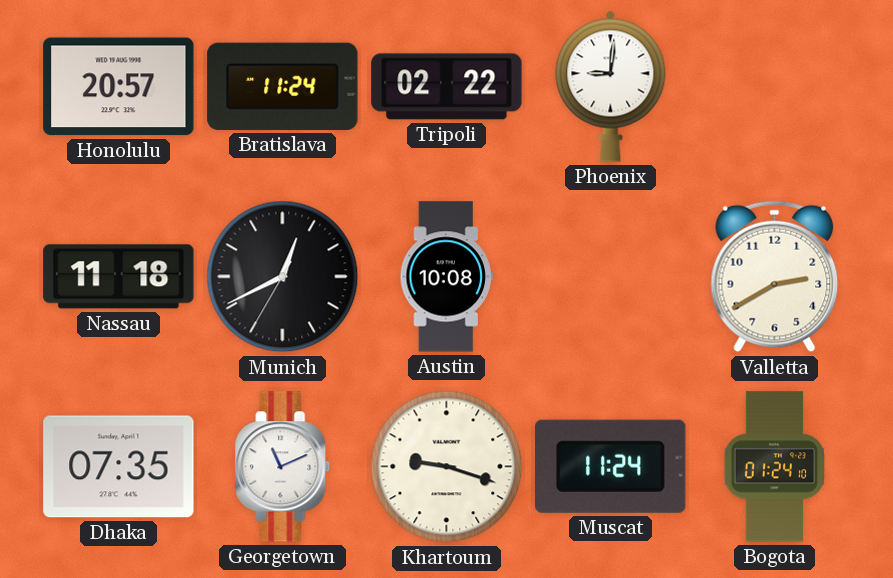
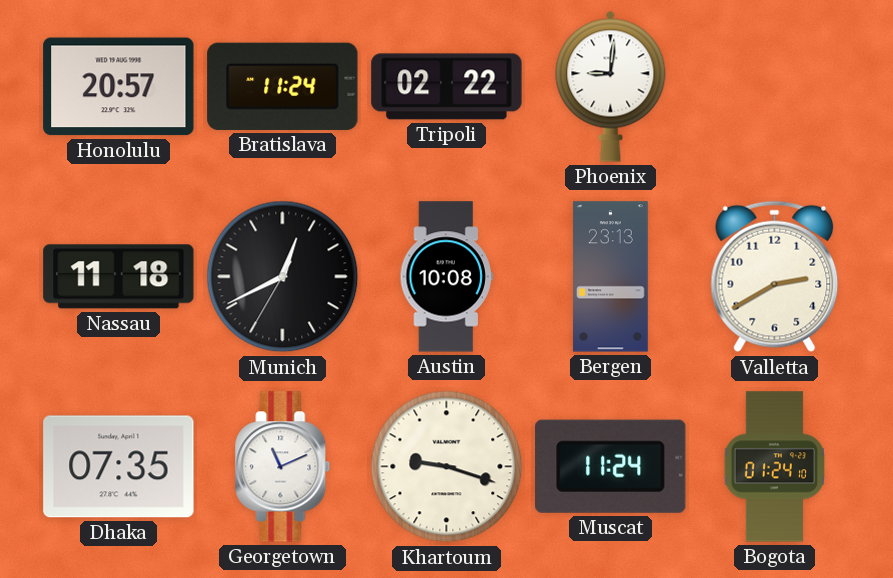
Bergen: none -> 23:13
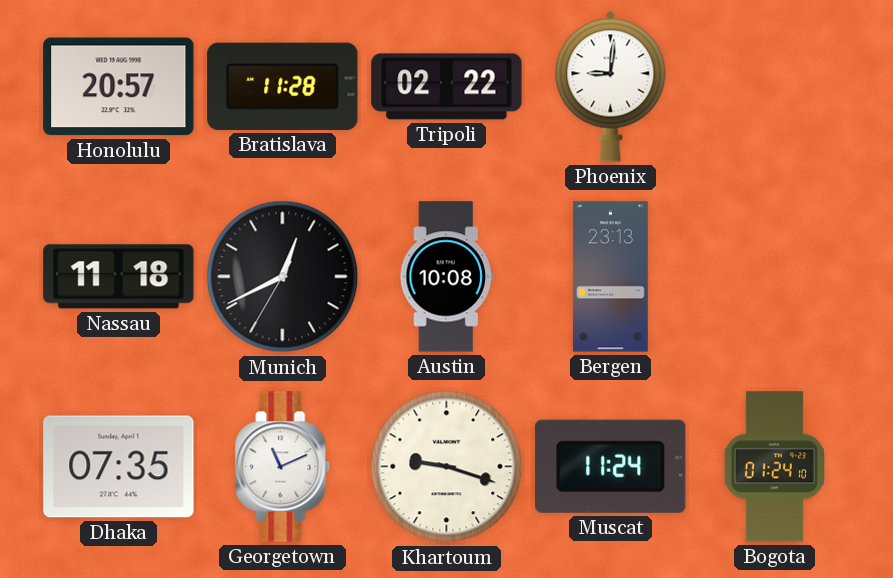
Bratislava: 11:24 -> 11:28
Valletta: 2:40 -> none
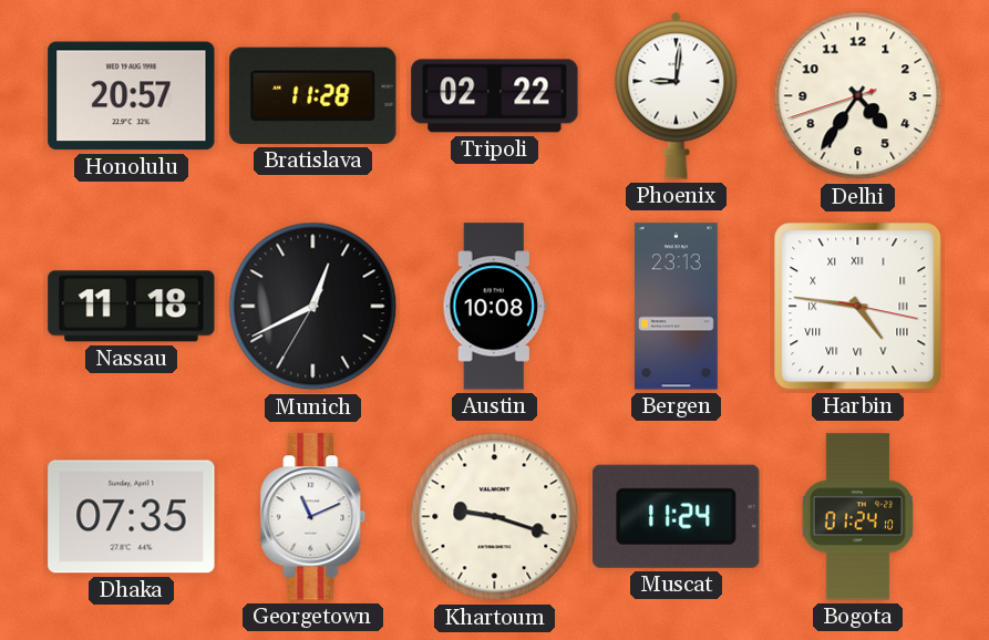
Delhi: none -> 4:35
Harbin: none -> 4:46
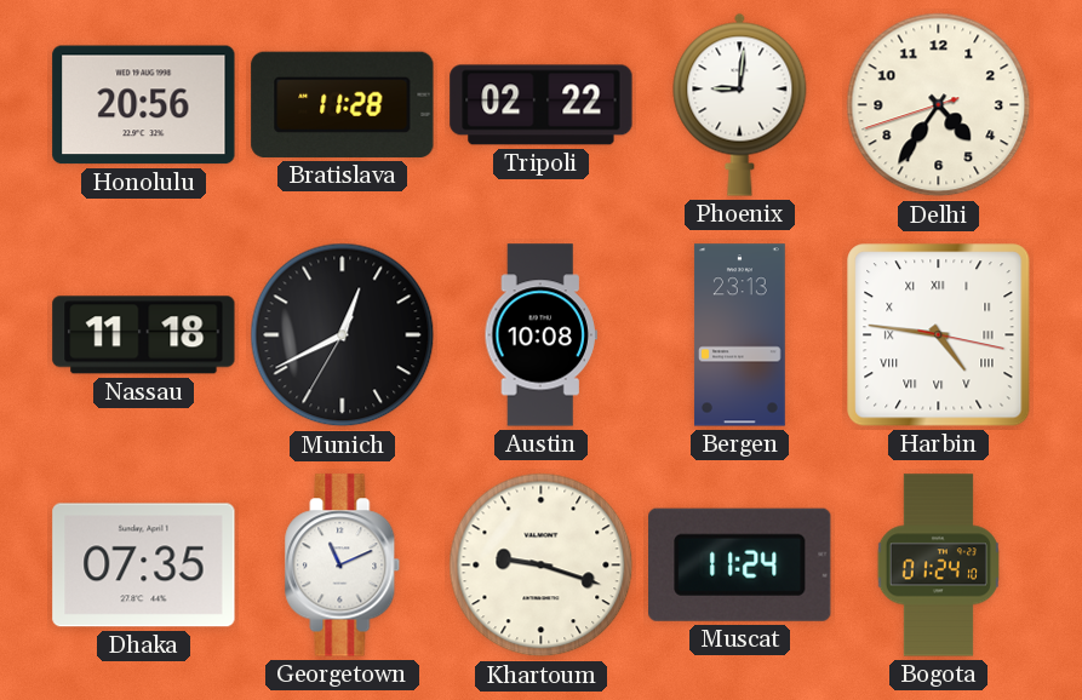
Honolulu: 20:57 -> 20:56
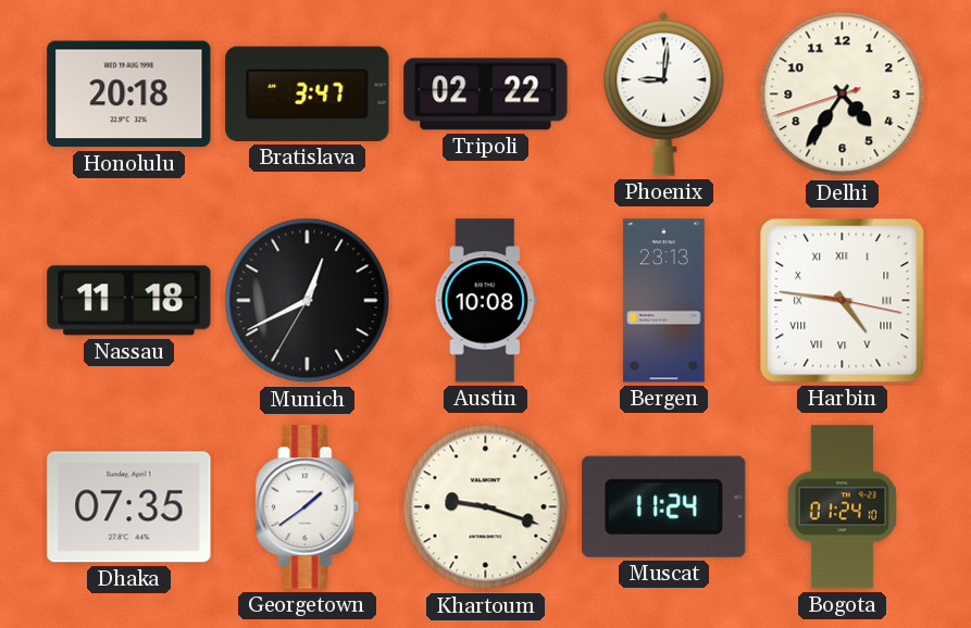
Honolulu: 20:56 -> 20:18
Bratislava: 11:28 -> 3:47
Georgetown: 11:11 -> 1:39
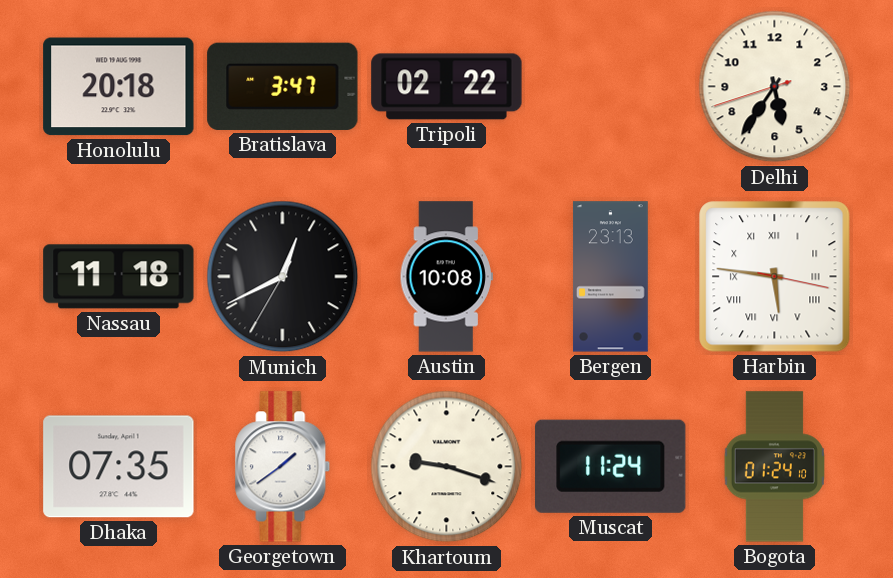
Phoenix: 9:01 -> none
Delhi: 4:35 -> 5:35
Harbin: 4:46 -> 5:46
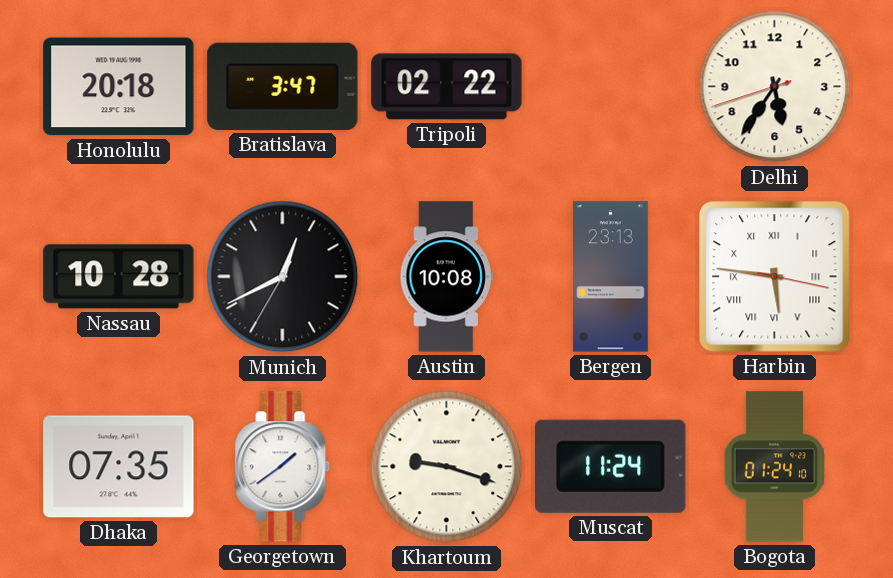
Nassau: 11:18 -> 10:28
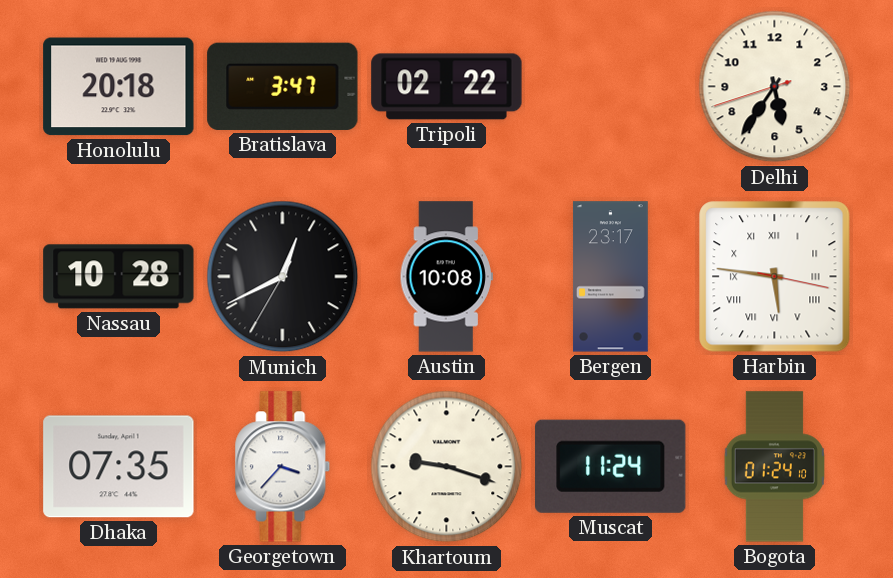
Bergen: 23:13 -> 23:17
Georgetown: 1:39 -> 3:37
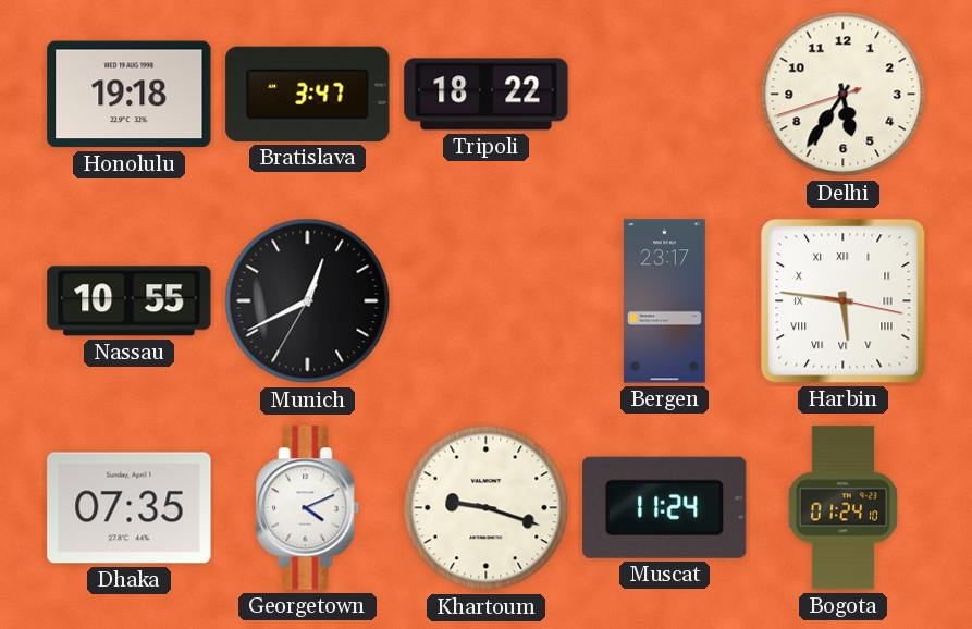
Honolulu: 20:18 -> 19:18
Tripoli: 02:22 -> 18:22
Nassau: 10:28 -> 10:55
Austin: 10:08 -> none
Georgetown: 3:37 -> 4:11
